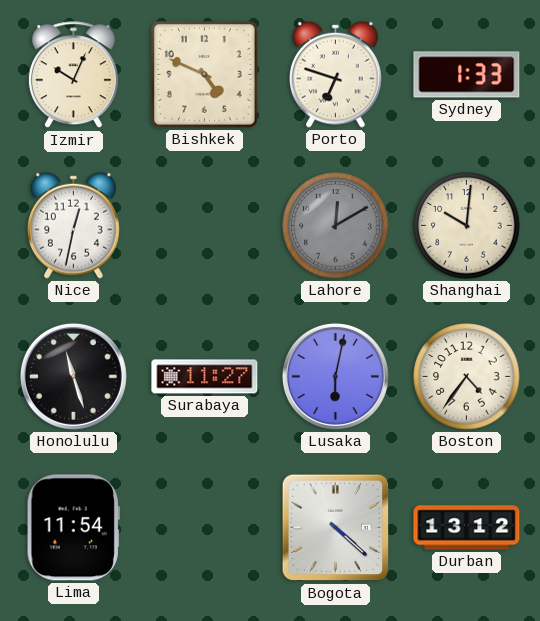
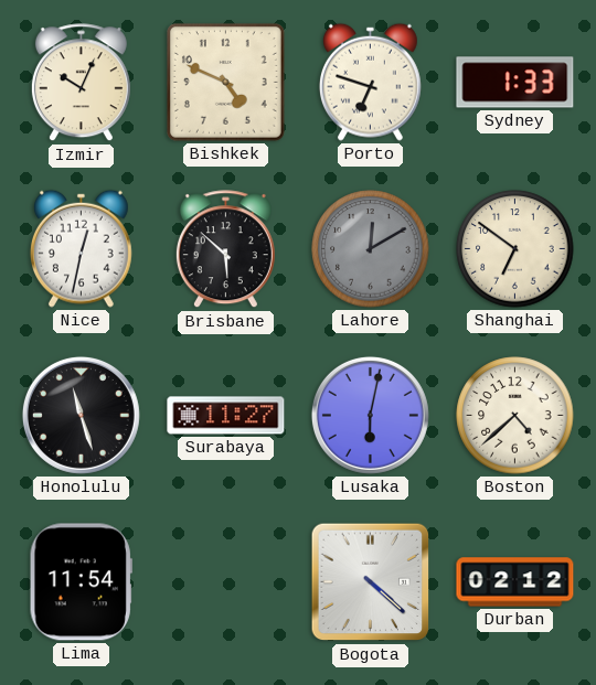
Brisbane: none -> 5:52
Shanghai: 10:01 -> 6:51
Boston: 4:36 -> 4:38
Durban: 13:12 -> 02:12
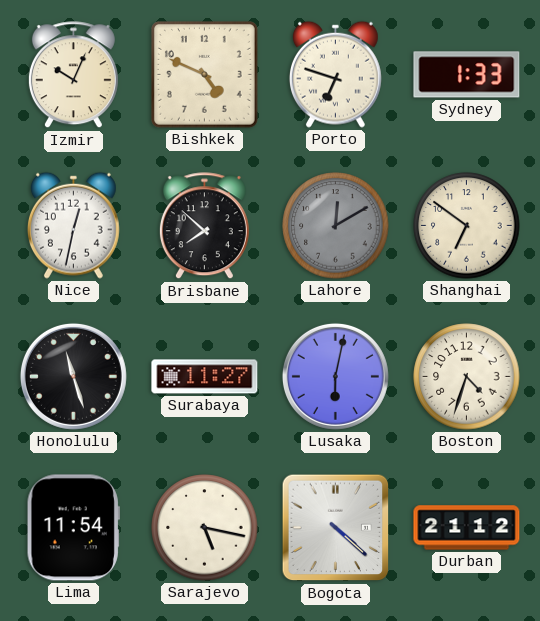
Brisbane: 5:52 -> 7:52
Boston: 4:38 -> 4:33
Sarajevo: none -> 5:17
Durban: 02:12 -> 21:12
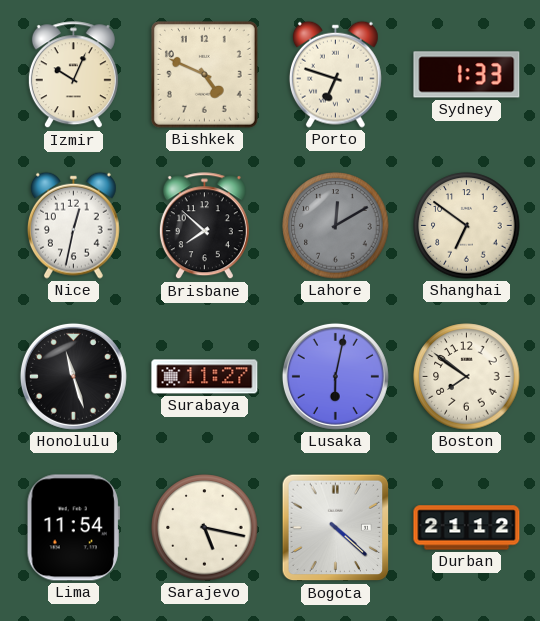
Boston: 4:33 -> 7:51
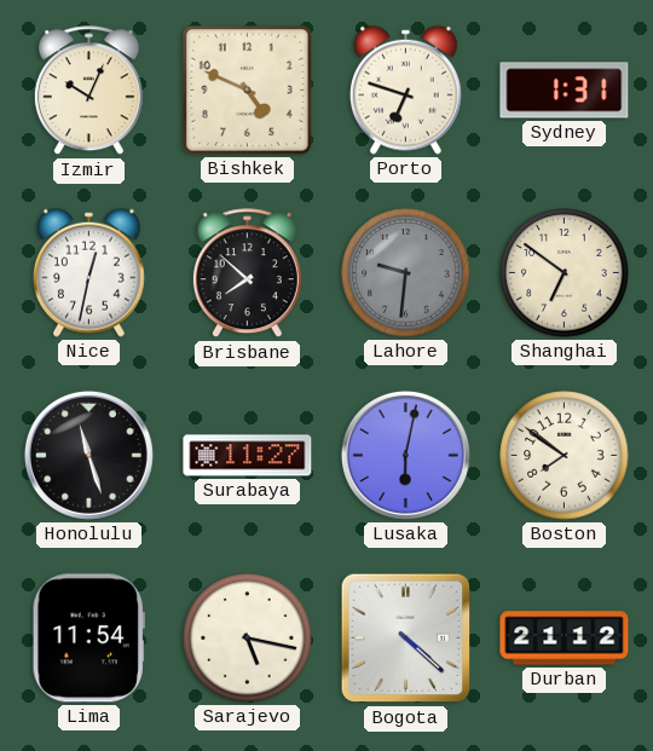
Sydney: 1:33 -> 1:31
Lahore: 12:10 -> 9:31
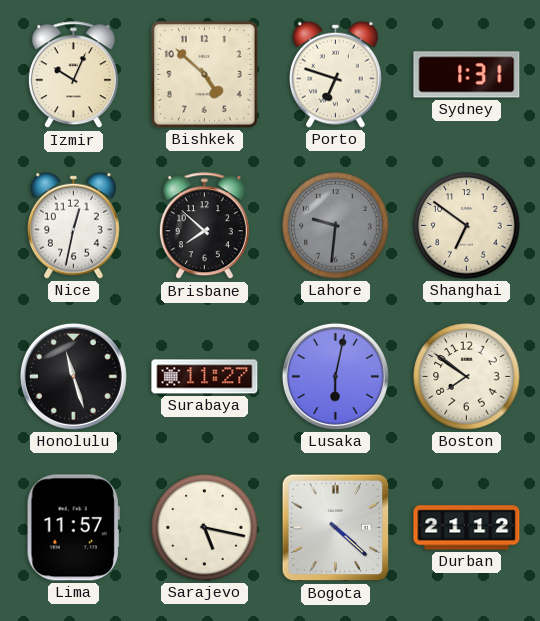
Bishkek: 4:49 -> 4:52
Lima: 11:54 -> 11:57
